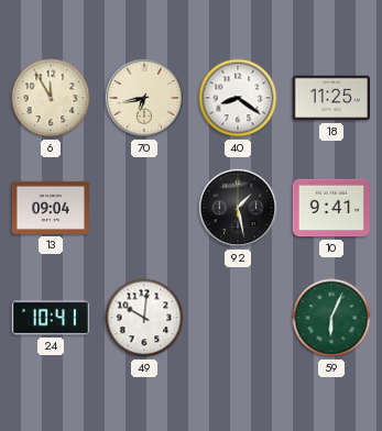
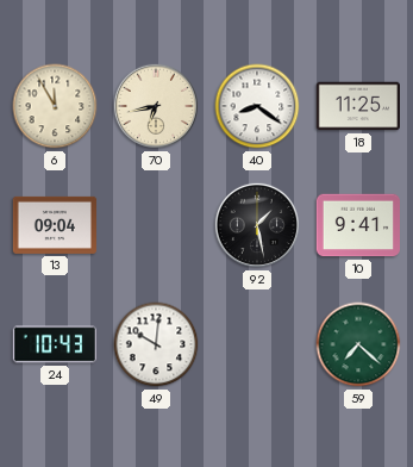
24: 10:41 -> 10:43
59: 6:04 -> 7:22
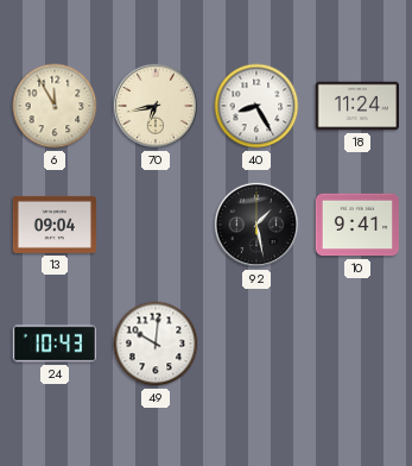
40: 8:21 -> 8:25
18: 11:25 -> 11:24
59: 7:22 -> none
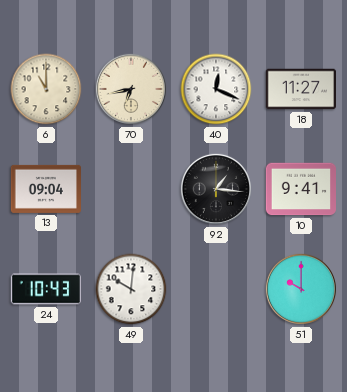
6: 11:55 -> 11:00
40: 8:25 -> 12:19
18: 11:24 -> 11:27
92: 1:28 -> 1:16
51: none -> 10:00
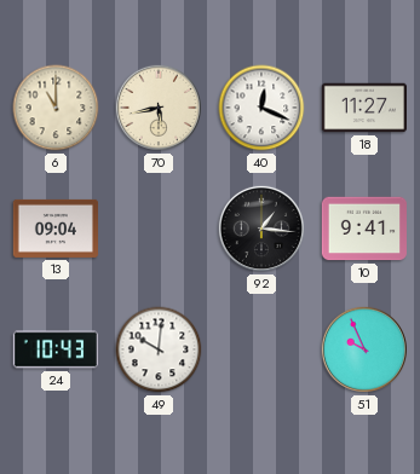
70: 6:43 -> 5:43
51: 10:00 -> 9:56
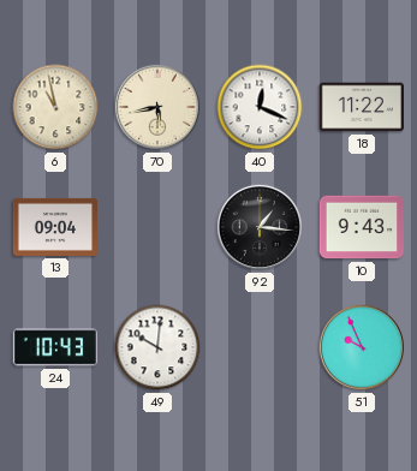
6: 11:00 -> 10:58
18: 11:27 -> 11:22
10: 9:41 -> 9:43
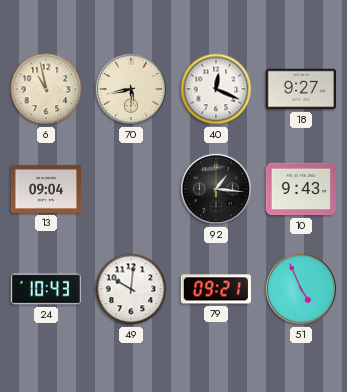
18: 11:22 -> 9:27
79: none -> 09:21
51: 9:56 -> 4:56
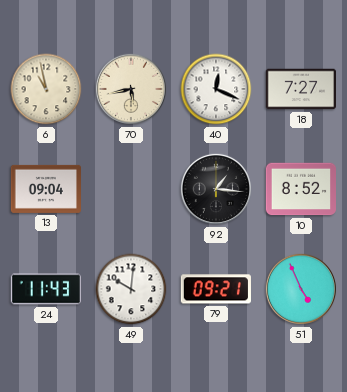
18: 9:27 -> 7:27
10: 9:43 -> 8:52
24: 10:43 -> 11:43
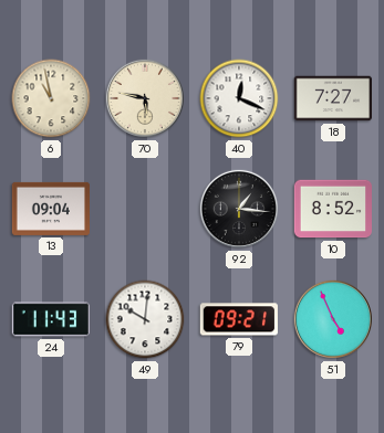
70: 5:43 -> 5:47
